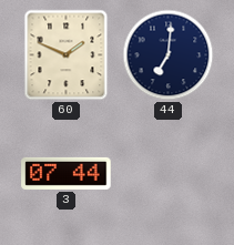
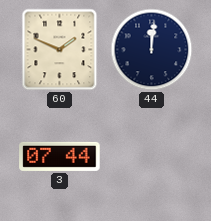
44: 7:01 -> 12:01
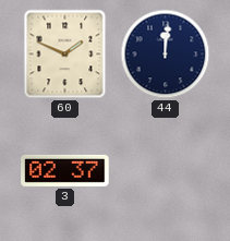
3: 07:44 -> 02:37
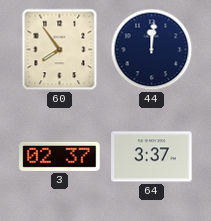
60: 1:49 -> 7:54
64: none -> 3:37
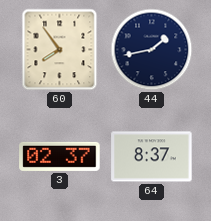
44: 12:01 -> 1:43
64: 3:37 -> 8:37
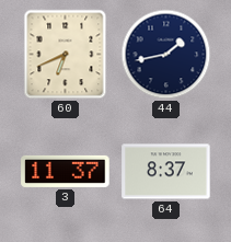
60: 7:54 -> 6:41
3: 02:37 -> 11:37
